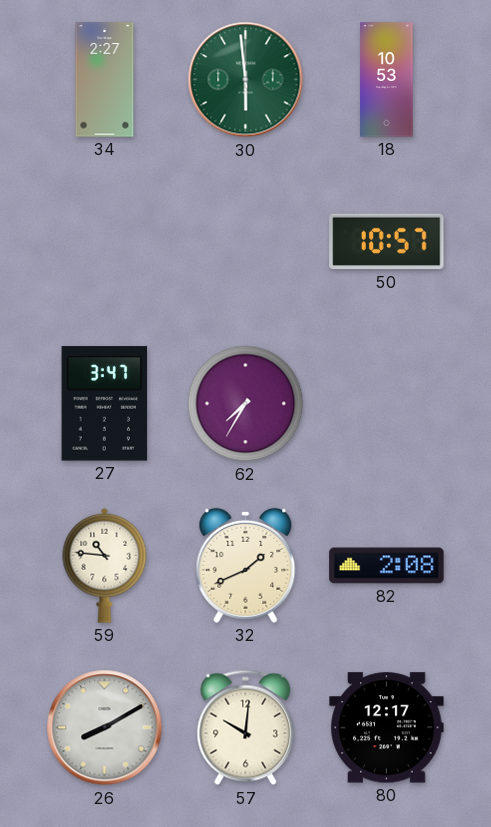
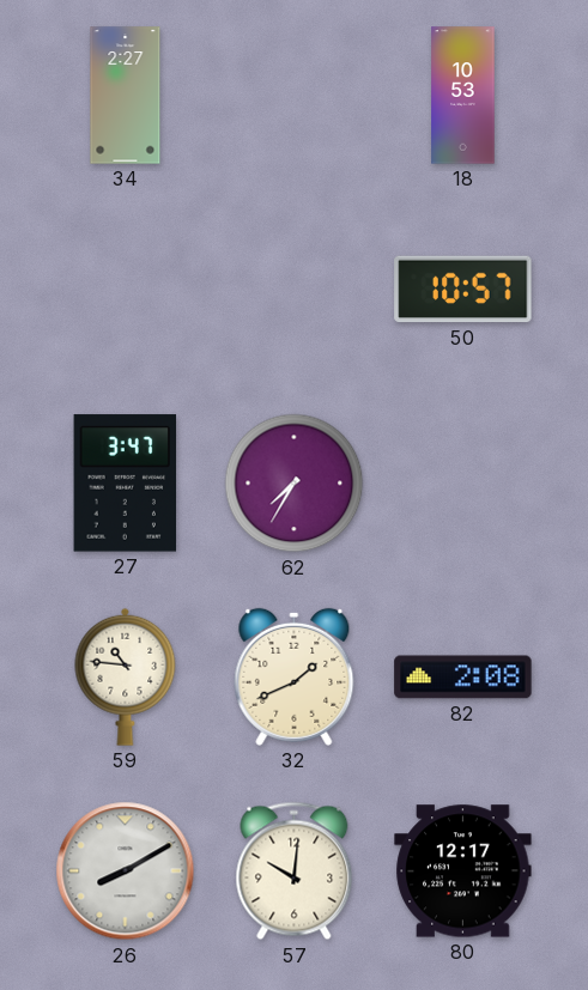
30: 5:59 -> none
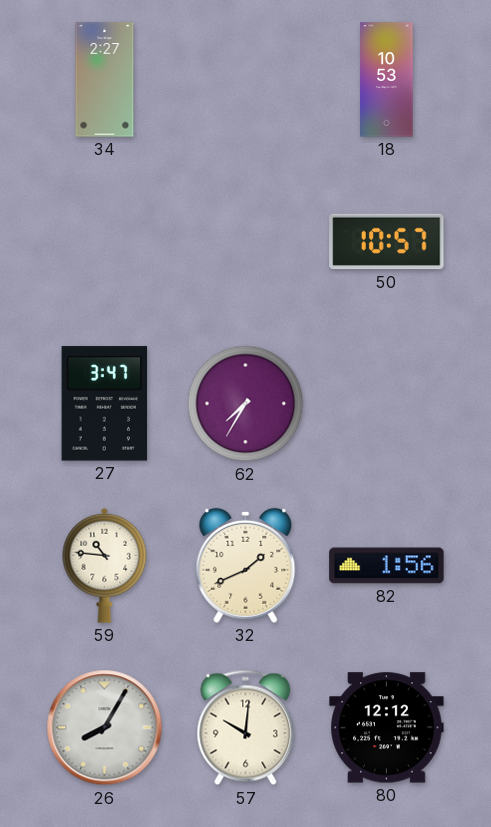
82: 2:08 -> 1:56
26: 8:10 -> 8:05
80: 12:17 -> 12:12
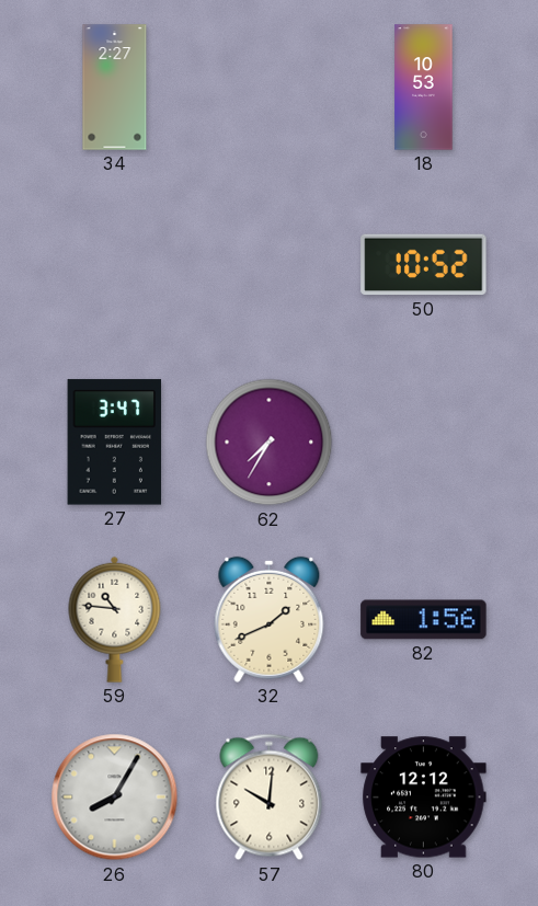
50: 10:57 -> 10:52
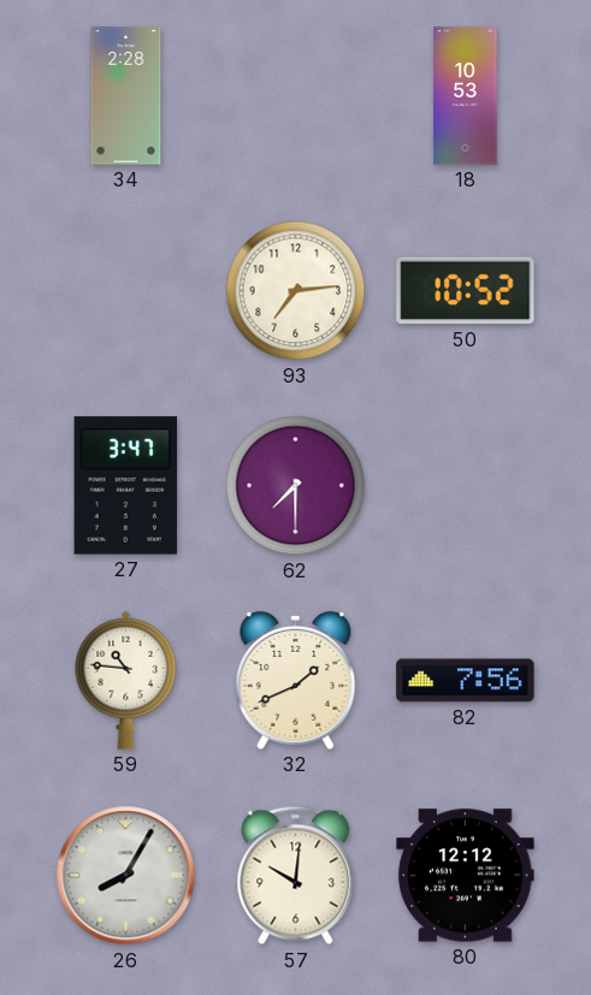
34: 2:27 -> 2:28
93: none -> 7:14
62: 7:35 -> 7:30
82: 1:56 -> 7:56
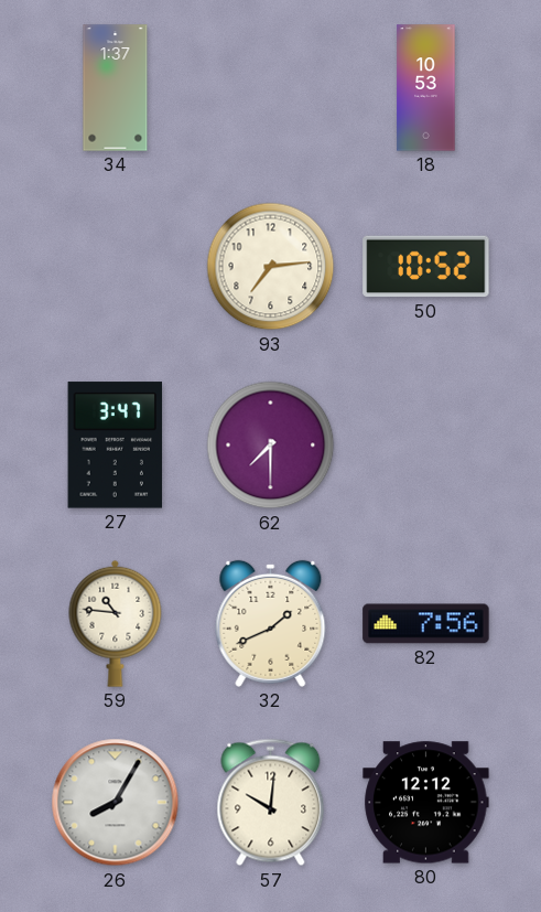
34: 2:28 -> 1:37
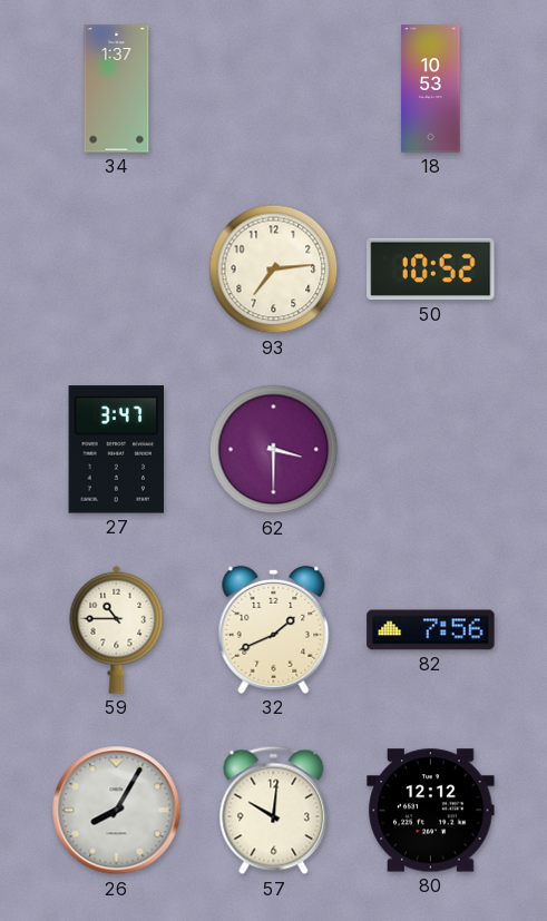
62: 7:30 -> 3:30
59: 10:46 -> 10:45
